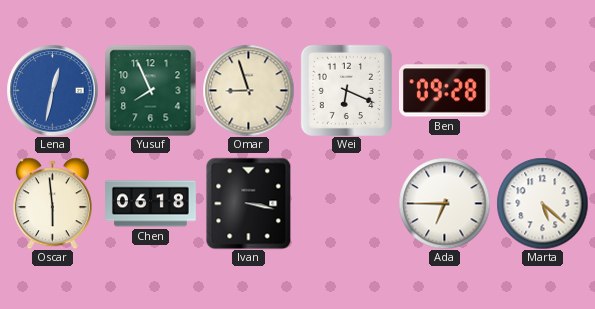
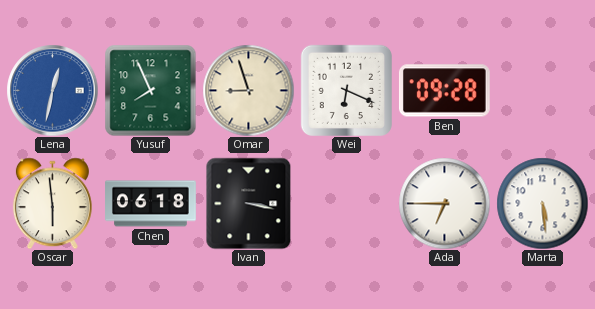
Marta: 5:22 -> 5:29
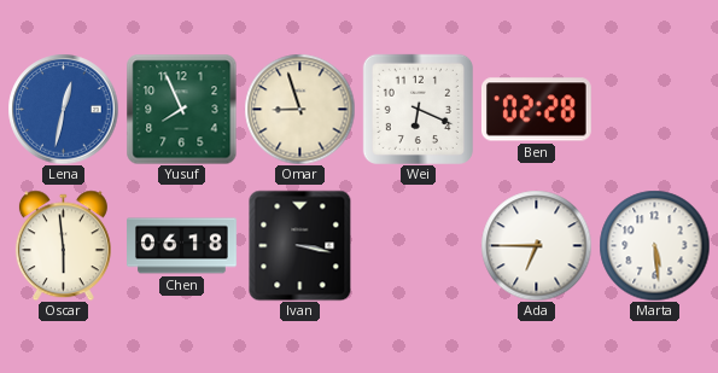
Ben: 09:28 -> 02:28
